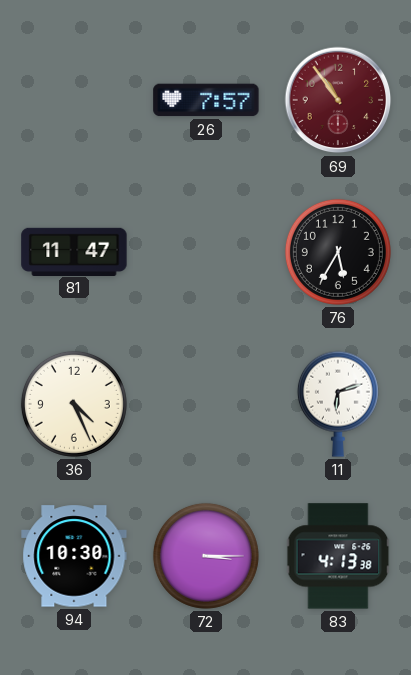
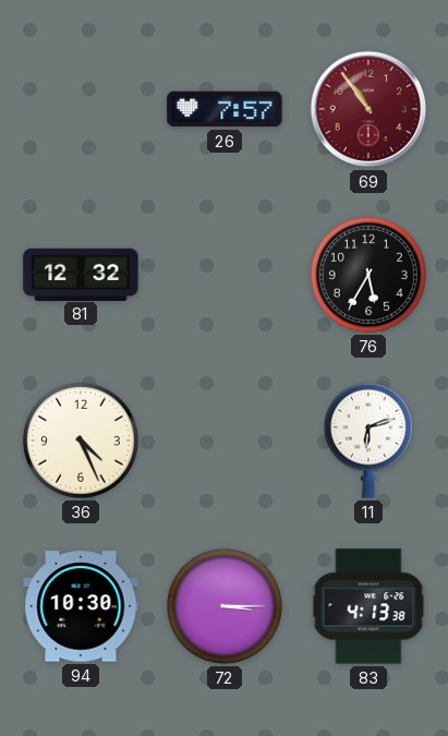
81: 11:47 -> 12:32
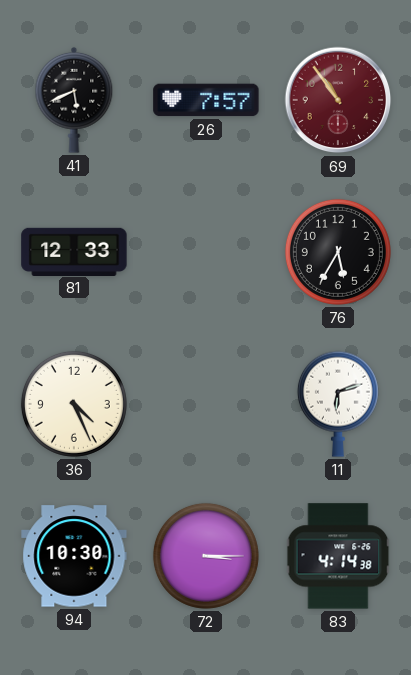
41: none -> 5:41
81: 12:32 -> 12:33
83: 4:13 -> 4:14
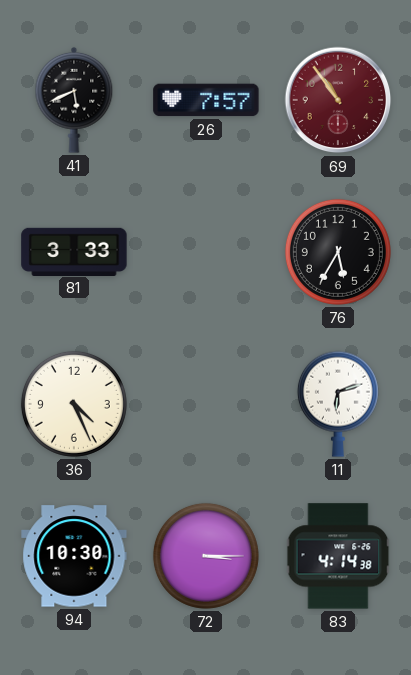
81: 12:33 -> 3:33
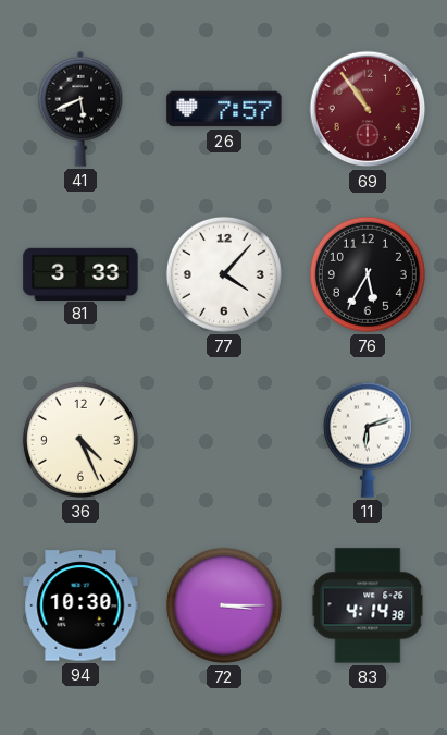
77: none -> 4:07
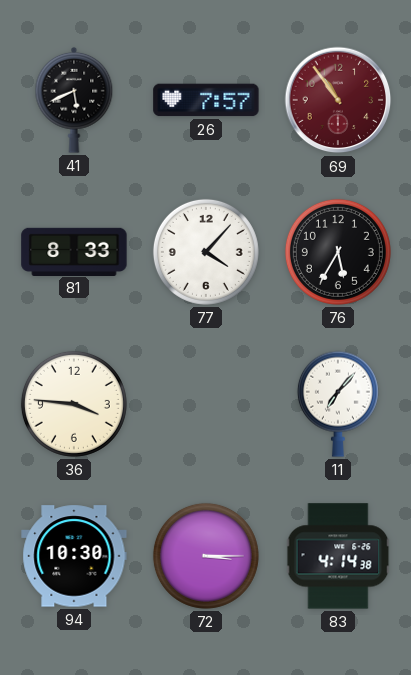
81: 3:33 -> 8:33
36: 4:26 -> 3:46
11: 6:12 -> 7:07
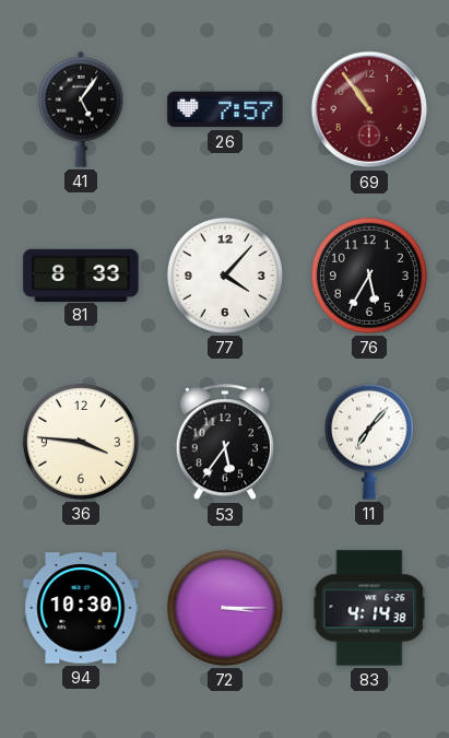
41: 5:41 -> 5:06
53: none -> 5:36
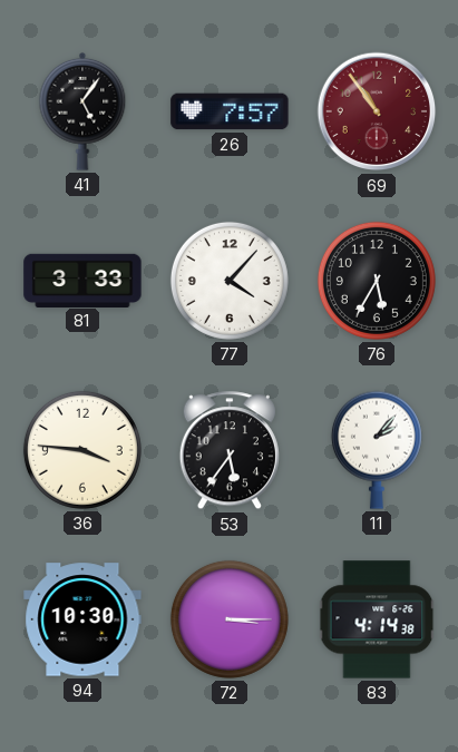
81: 8:33 -> 3:33
11: 7:07 -> 2:07
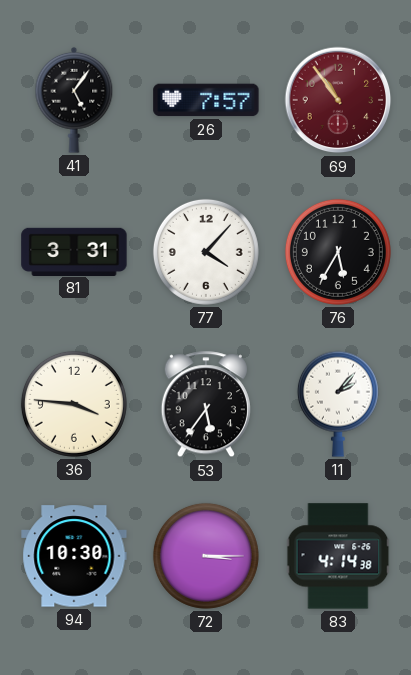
81: 3:33 -> 3:31
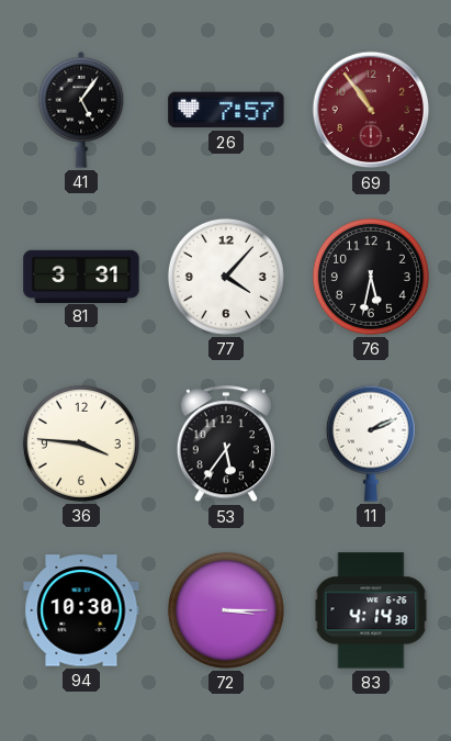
76: 5:35 -> 5:32
11: 2:07 -> 2:11
